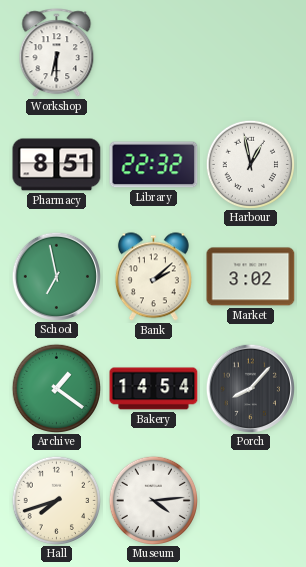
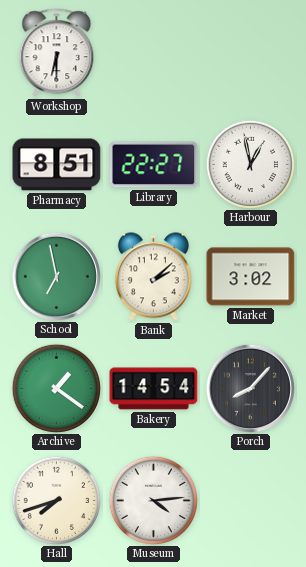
Library: 22:32 -> 22:27
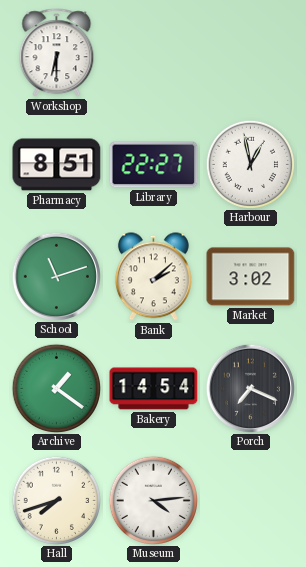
School: 6:58 -> 11:12
Porch: 8:07 -> 7:19
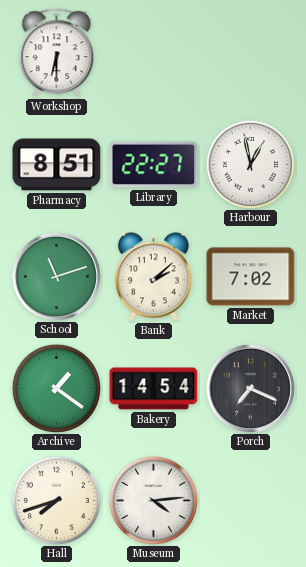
Market: 3:02 -> 7:02
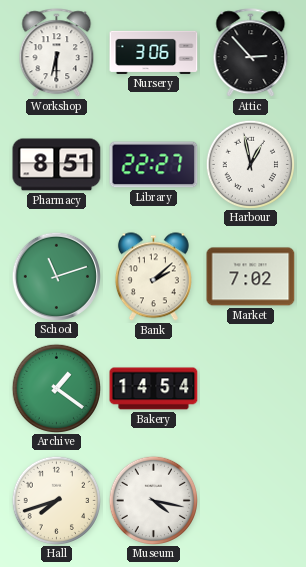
Nursery: none -> 3:06
Attic: none -> 2:53
Porch: 7:19 -> none
Museum: 4:14 -> 4:17
